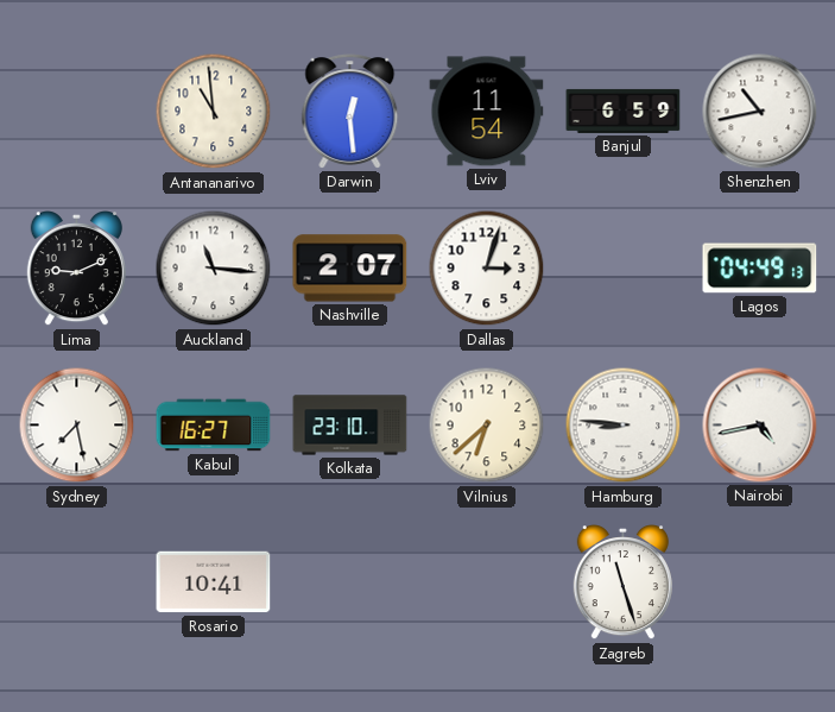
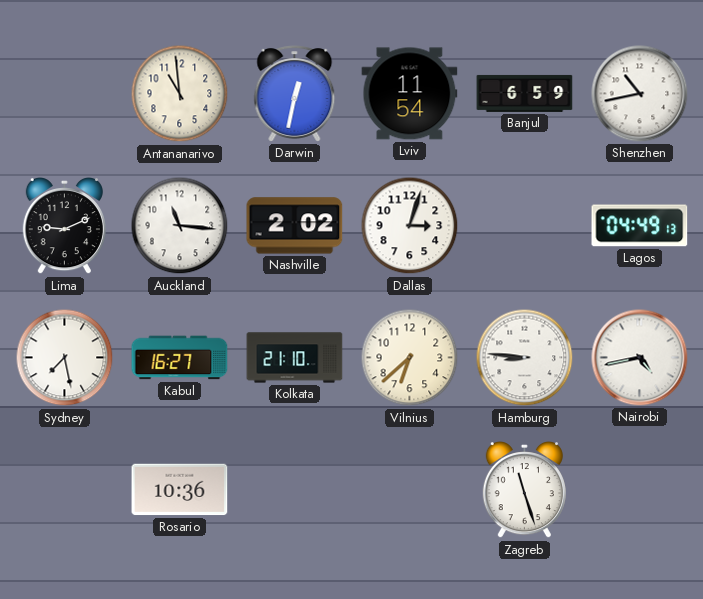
Darwin: 12:29 -> 12:32
Nashville: 2:07 -> 2:02
Kolkata: 23:10 -> 21:10
Rosario: 10:41 -> 10:36
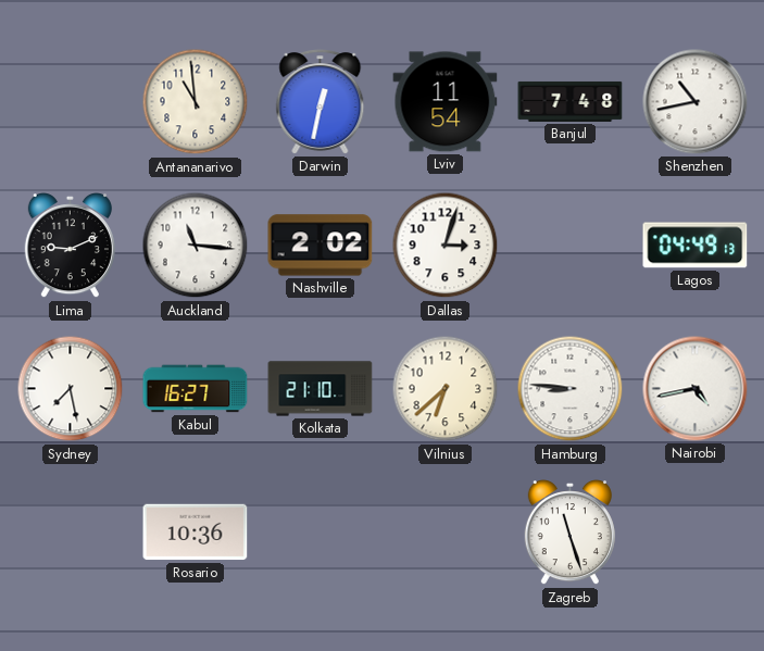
Banjul: 6:59 -> 7:48
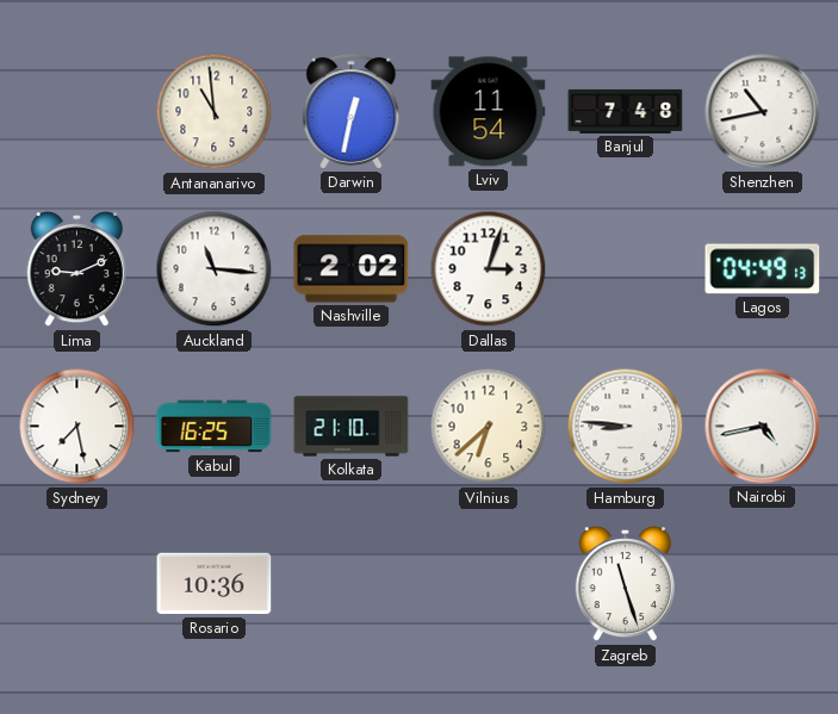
Kabul: 16:27 -> 16:25
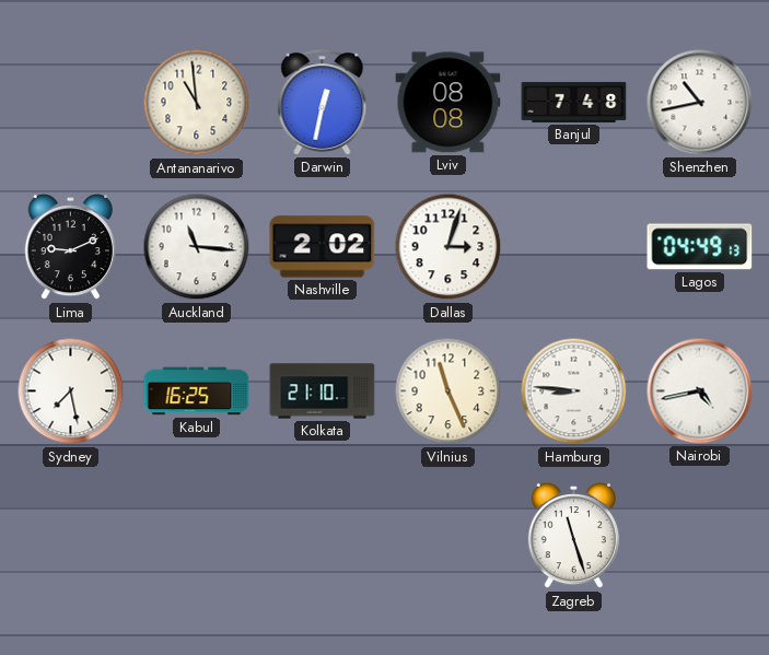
Lviv: 11:54 -> 08:08
Vilnius: 6:38 -> 11:26
Rosario: 10:36 -> none
